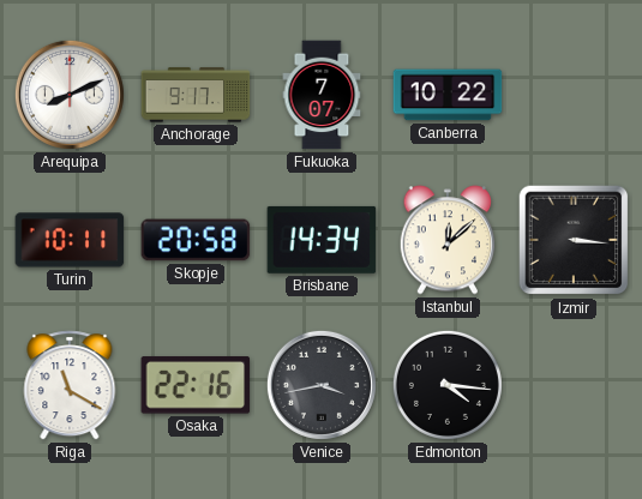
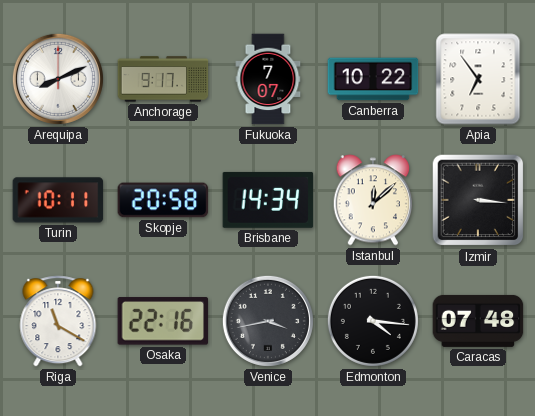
Apia: none -> 6:54
Caracas: none -> 07:48
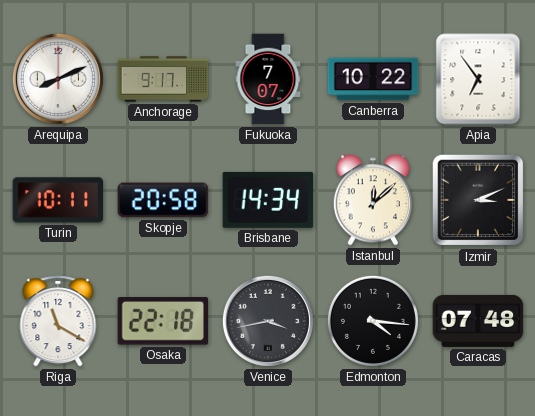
Izmir: 3:16 -> 3:11
Osaka: 22:16 -> 22:18
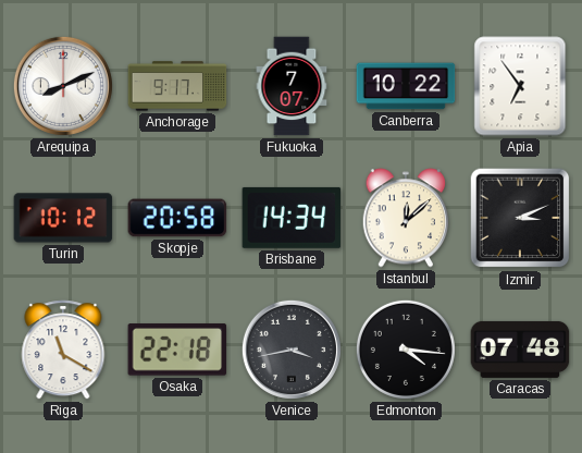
Turin: 10:11 -> 10:12
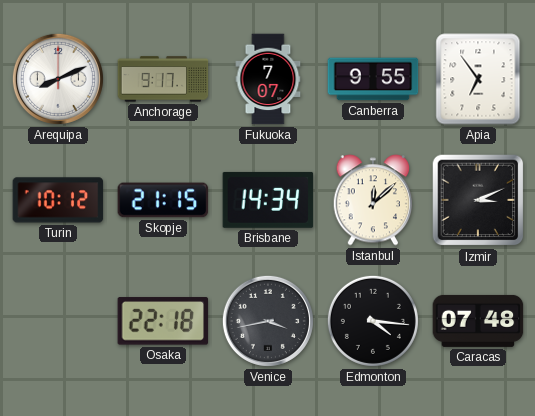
Canberra: 10:22 -> 9:55
Skopje: 20:58 -> 21:15
Riga: 11:20 -> none
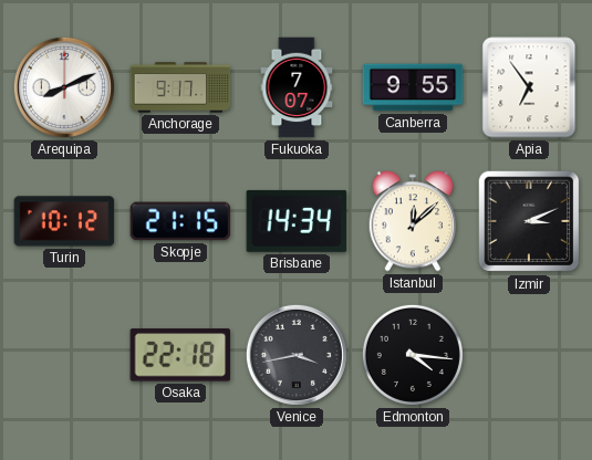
Caracas: 07:48 -> none
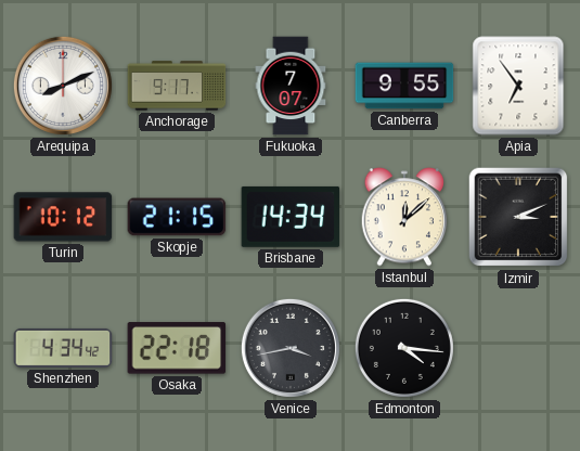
Shenzhen: none -> 4:34
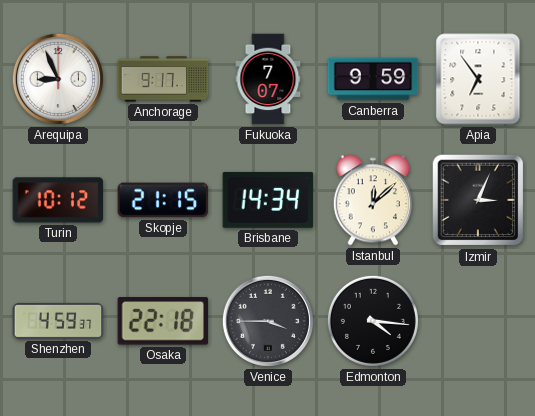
Arequipa: 8:11 -> 8:56
Canberra: 9:55 -> 9:59
Izmir: 3:11 -> 3:04
Shenzhen: 4:34 -> 4:59
Venice: 3:43 -> 3:45
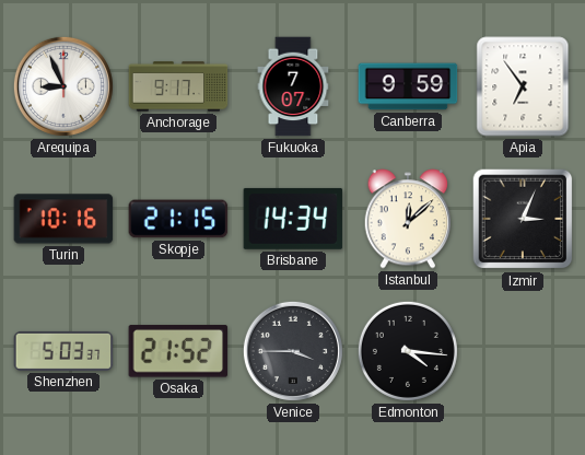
Turin: 10:12 -> 10:16
Shenzhen: 4:59 -> 5:03
Osaka: 22:18 -> 21:52
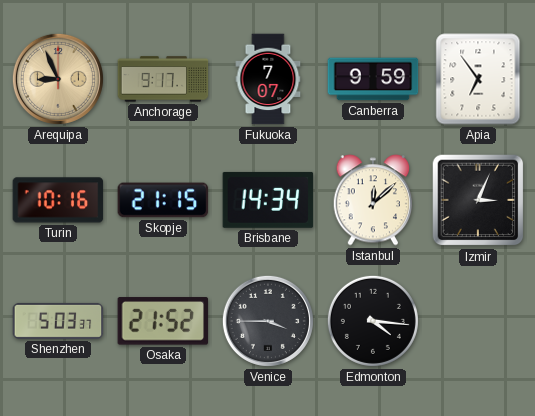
Arequipa dial: white -> champagne
